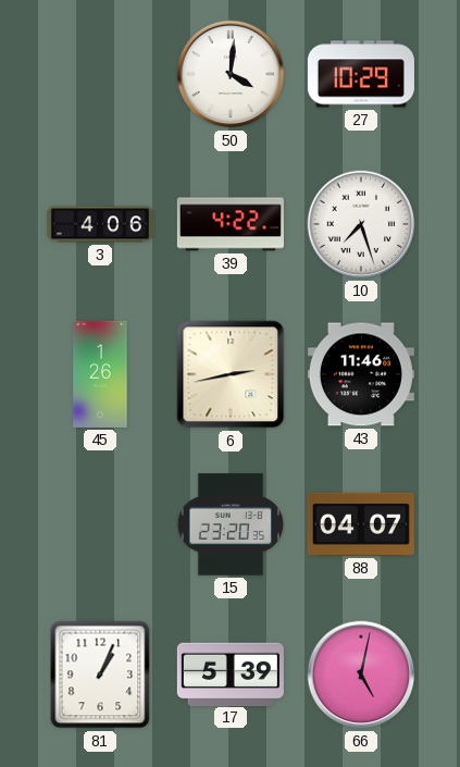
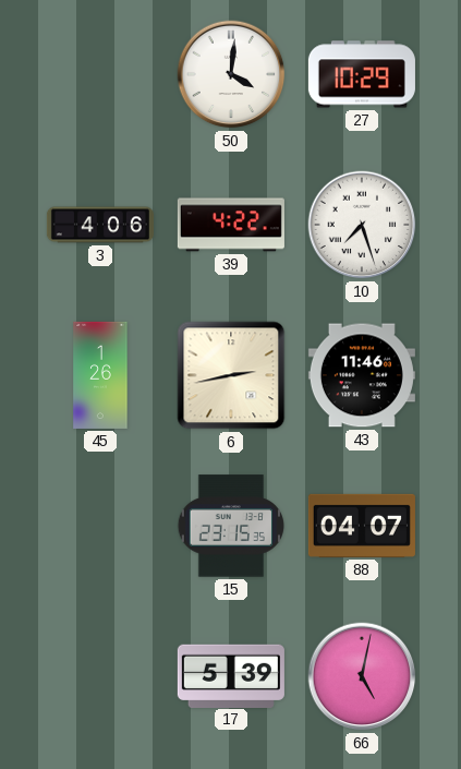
15: 23:20 -> 23:15
81: 1:04 -> none
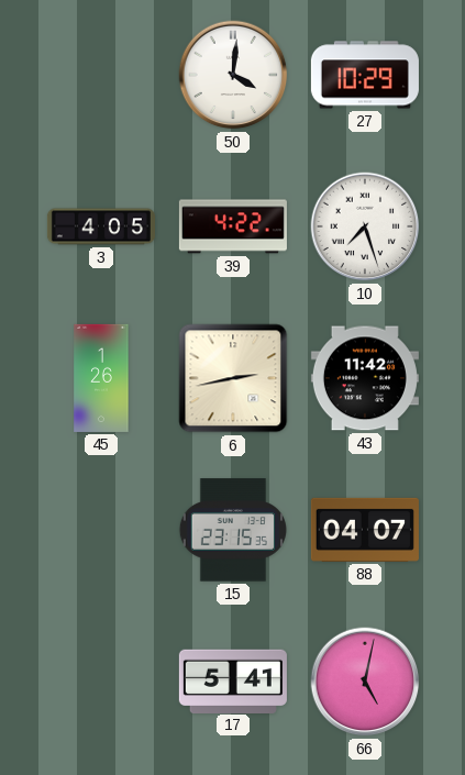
3: 4:06 -> 4:05
43: 11:46 -> 11:42
17: 5:39 -> 5:41
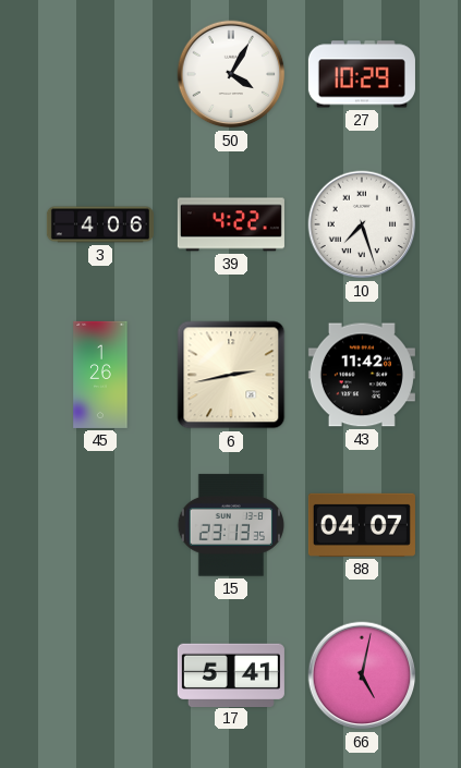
50: 4:01 -> 4:05
3: 4:05 -> 4:06
15: 23:15 -> 23:13
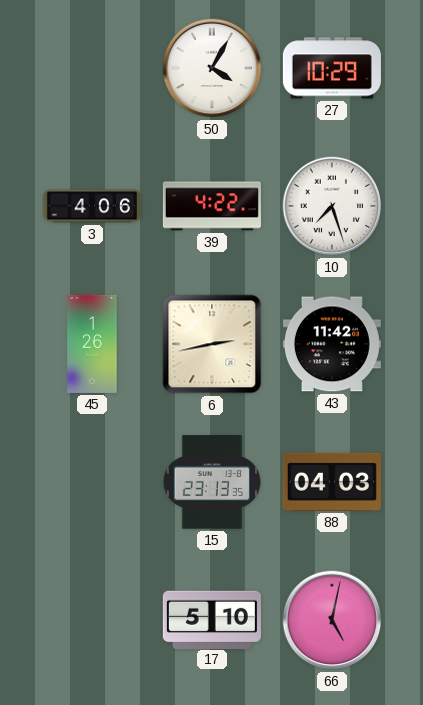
88: 04:07 -> 04:03
17: 5:41 -> 5:10
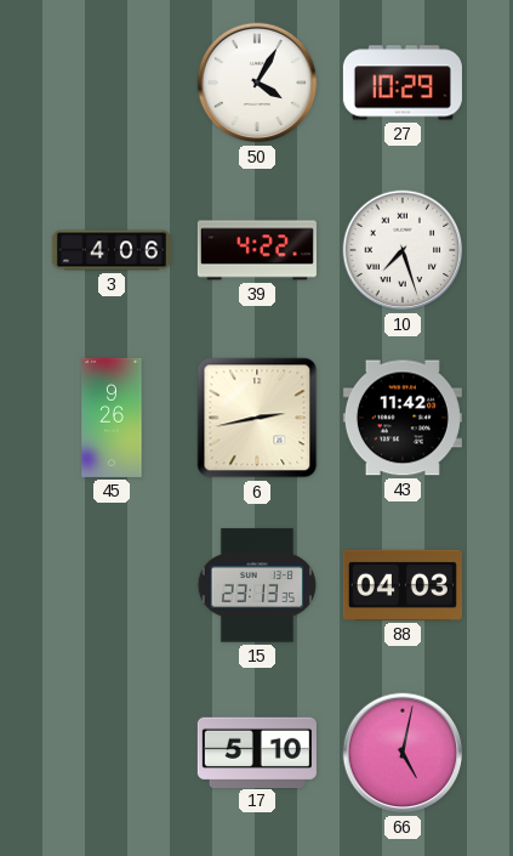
45: 1:26 -> 9:26
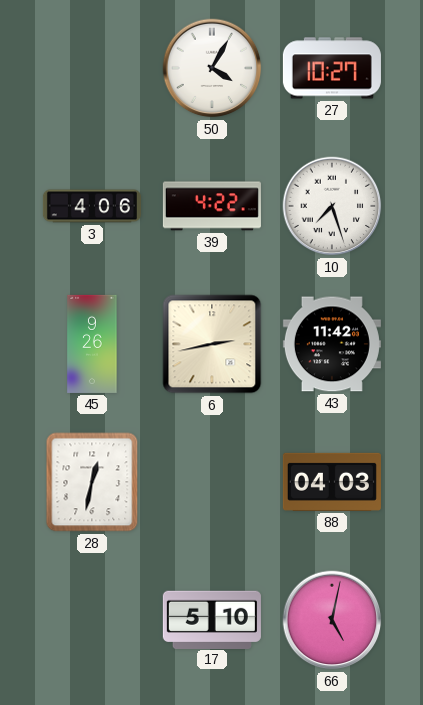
27: 10:29 -> 10:27
28: none -> 12:32
15: 23:13 -> none
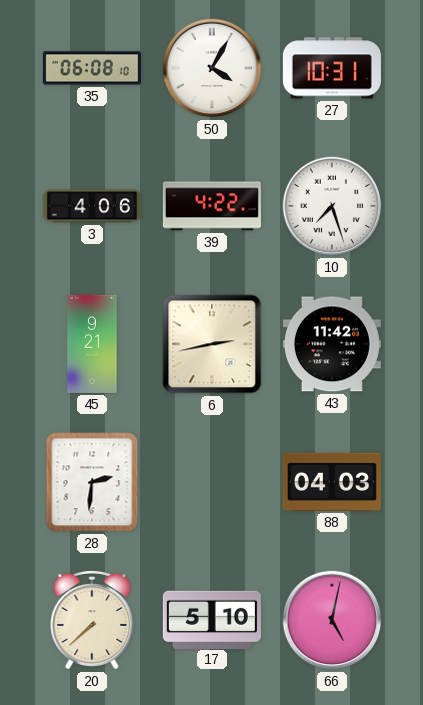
35: none -> 06:08
27: 10:27 -> 10:31
45: 9:26 -> 9:21
28: 12:32 -> 2:31
20: none -> 7:38
